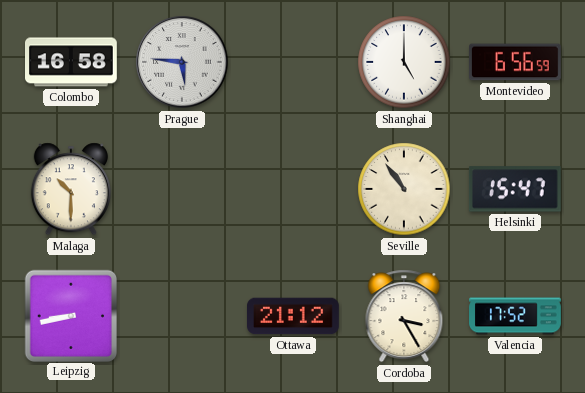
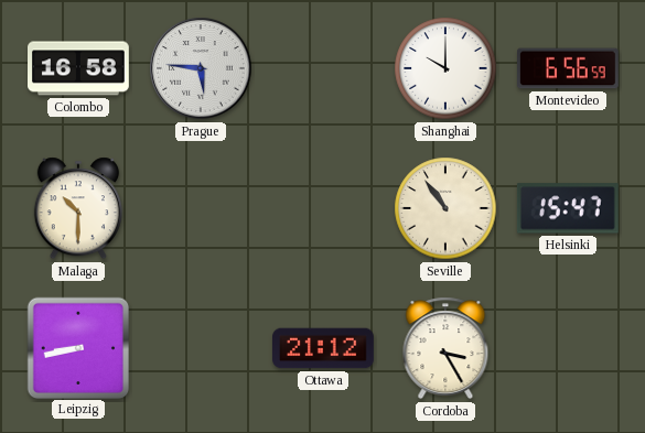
Shanghai: 5:00 -> 10:00
Valencia: 17:52 -> none
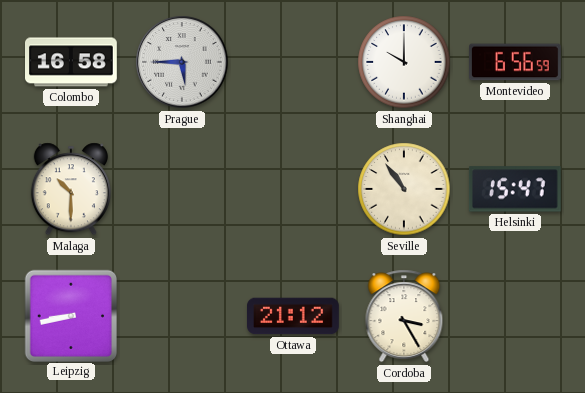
Prague: 5:46 -> 5:45
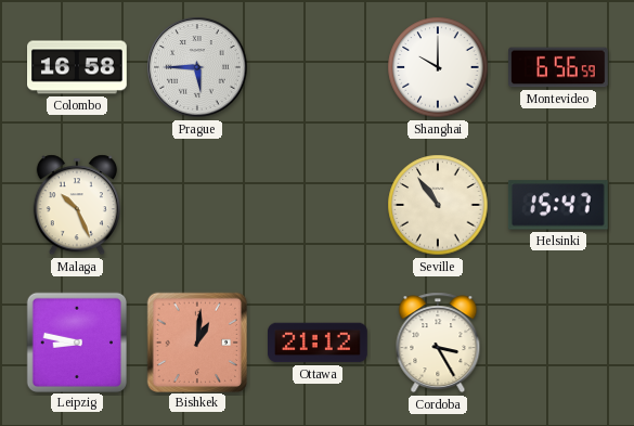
Malaga: 10:30 -> 10:26
Leipzig: 8:43 -> 8:47
Bishkek: none -> 1:01
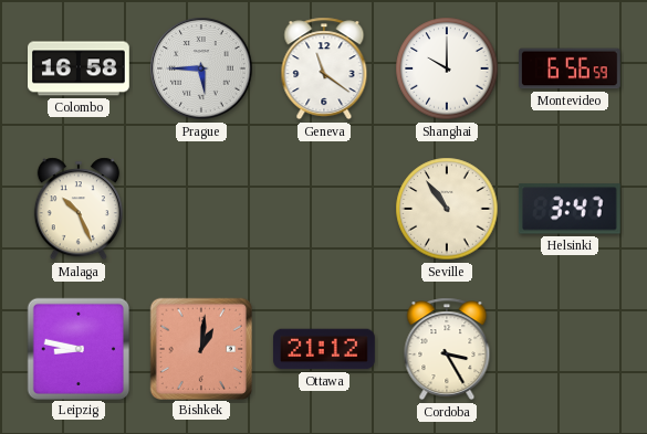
Geneva: none -> 11:21
Helsinki: 15:47 -> 3:47
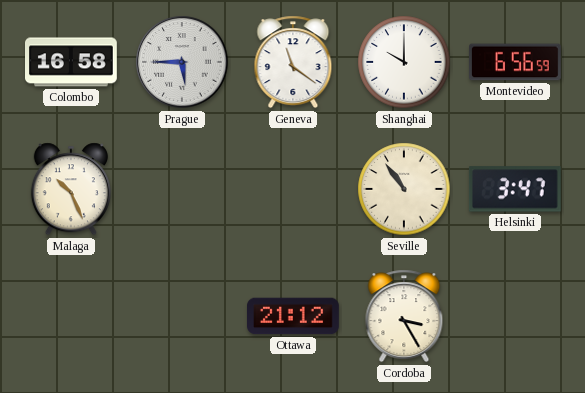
Leipzig: 8:47 -> none
Bishkek: 1:01 -> none
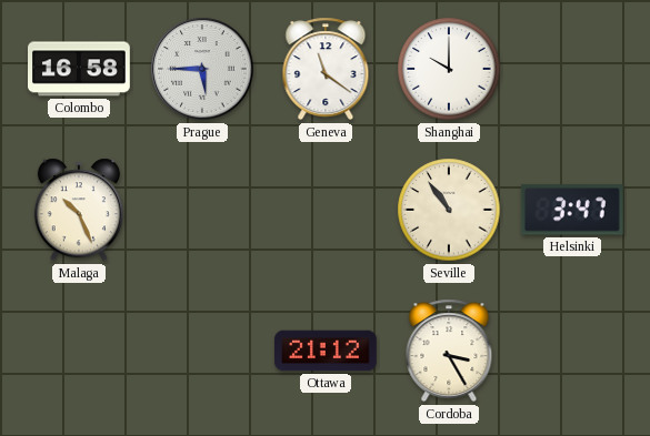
Montevideo: 6:56 -> none
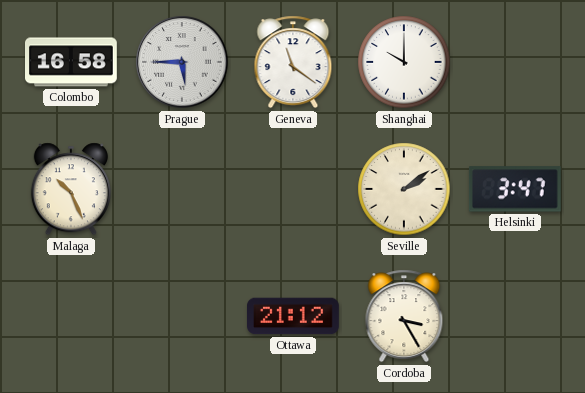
Seville: 10:54 -> 2:09
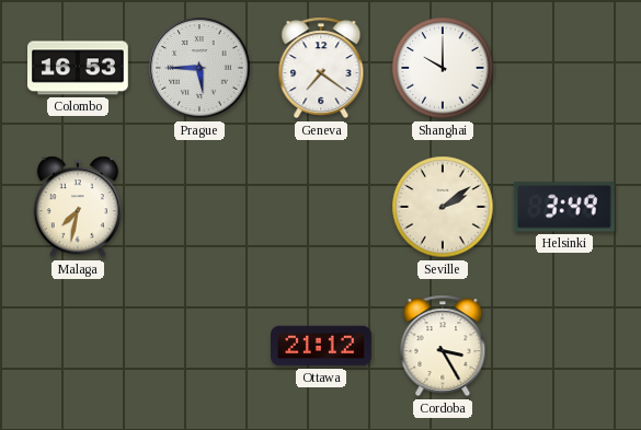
Colombo: 16:58 -> 16:53
Geneva: 11:21 -> 7:21
Malaga: 10:26 -> 7:32
Helsinki: 3:47 -> 3:49
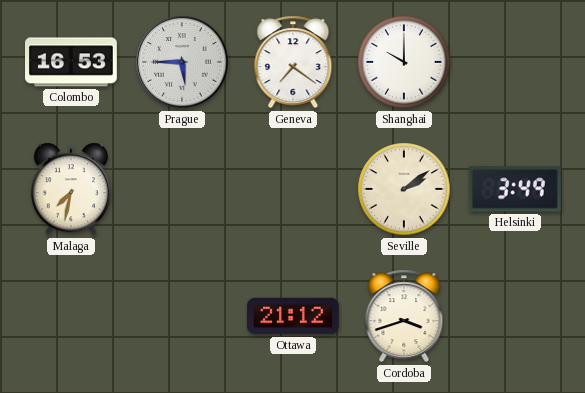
Cordoba: 3:25 -> 3:42
